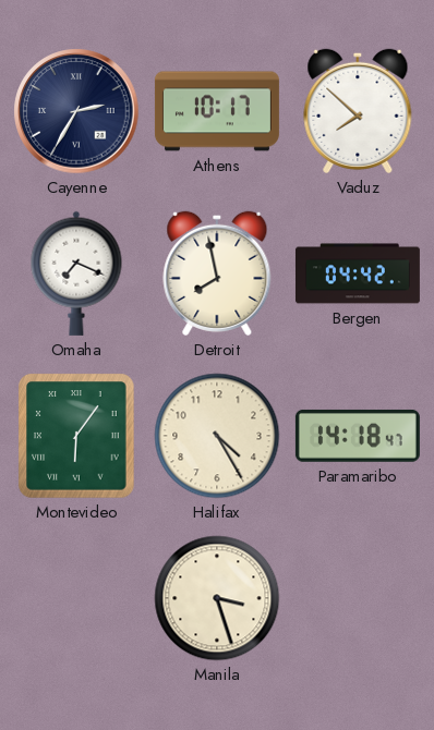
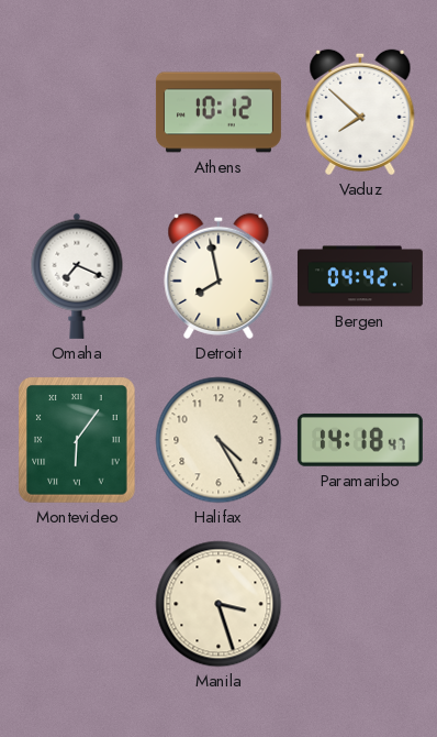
Cayenne: 2:35 -> none
Athens: 10:17 -> 10:12
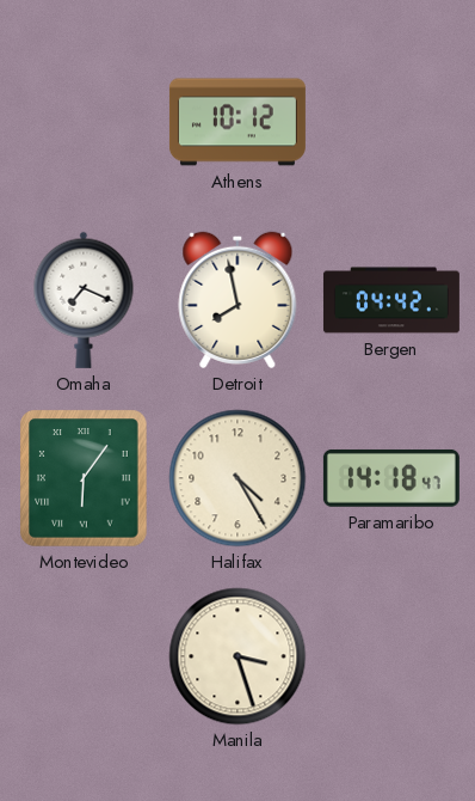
Vaduz: 7:52 -> none
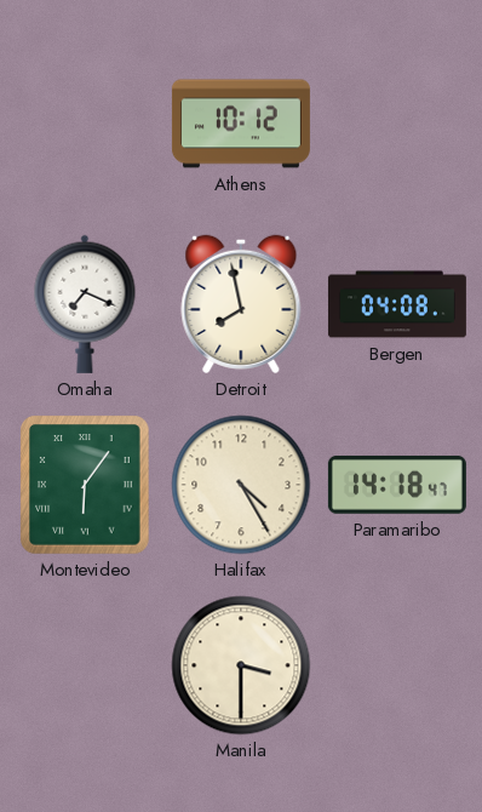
Bergen: 04:42 -> 04:08
Manila: 3:27 -> 3:30
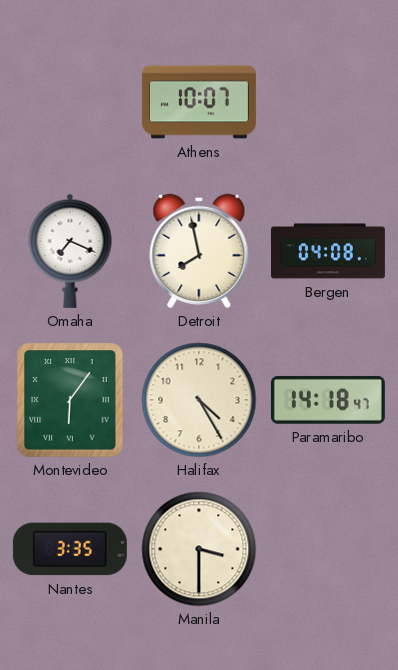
Athens: 10:12 -> 10:07
Nantes: none -> 3:35
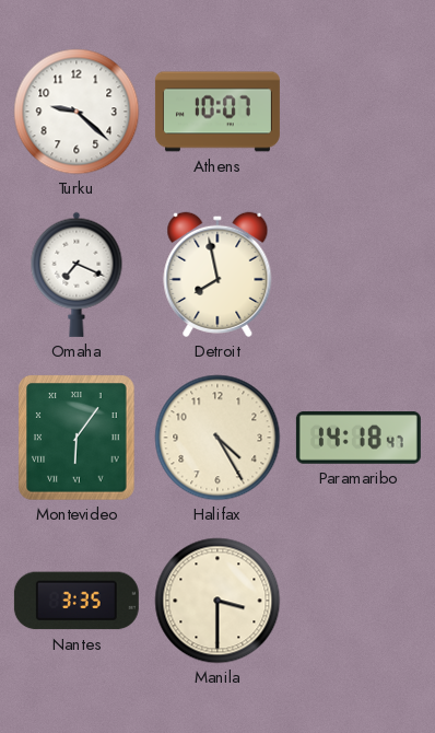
Turku: none -> 9:22
Bergen: 04:08 -> none
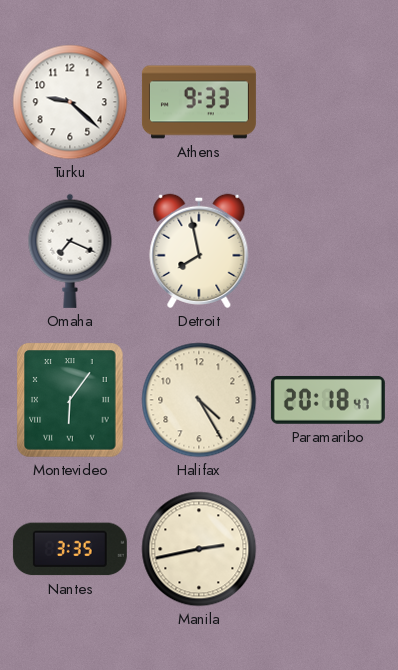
Athens: 10:07 -> 9:33
Paramaribo: 14:18 -> 20:18
Manila: 3:30 -> 2:43
